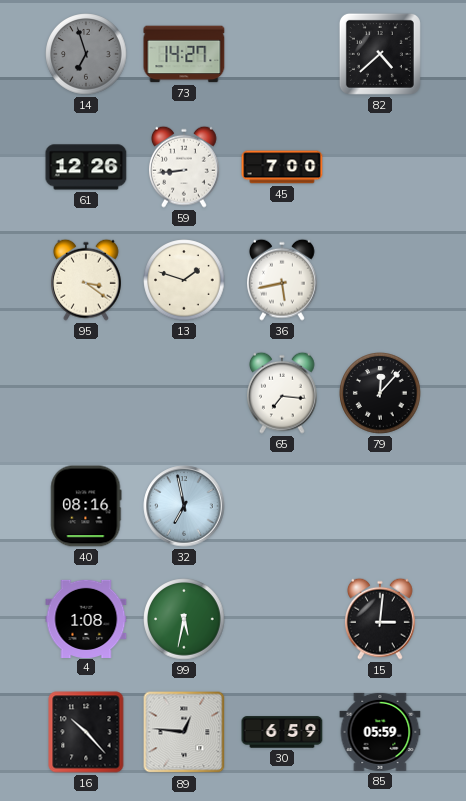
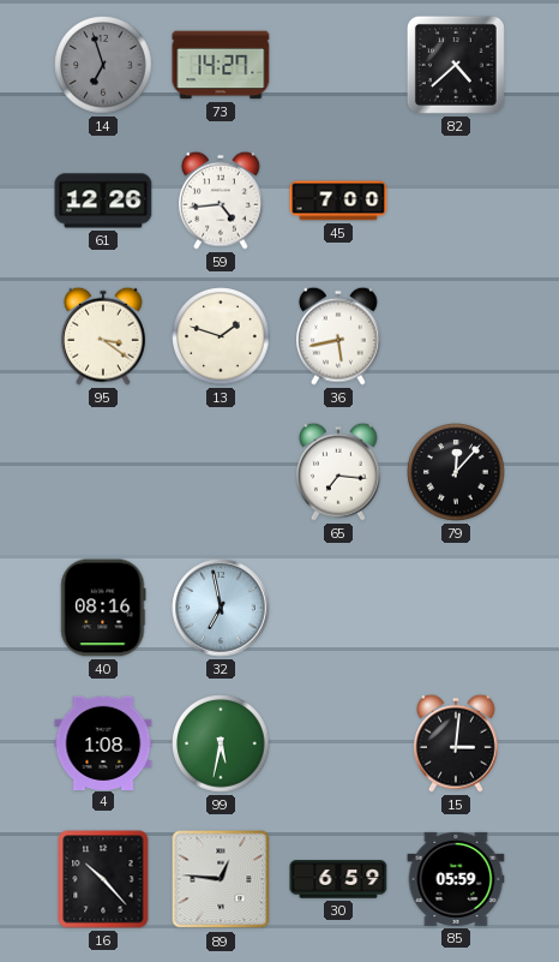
59: 8:44 -> 4:44
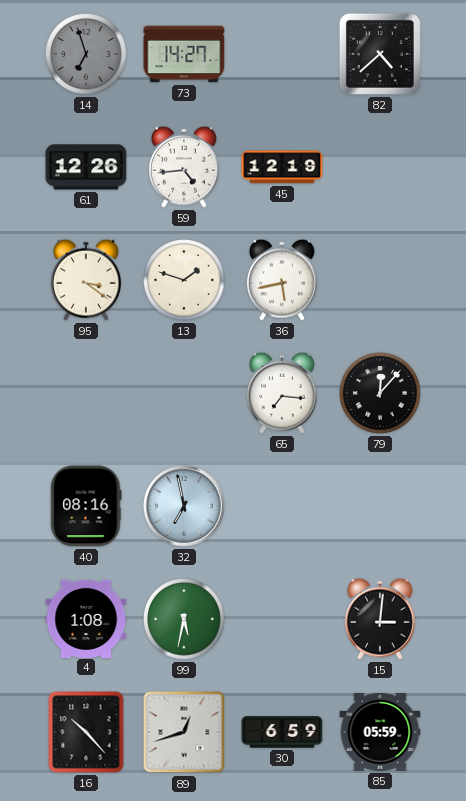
45: 7:00 -> 12:19
89: 12:46 -> 12:42
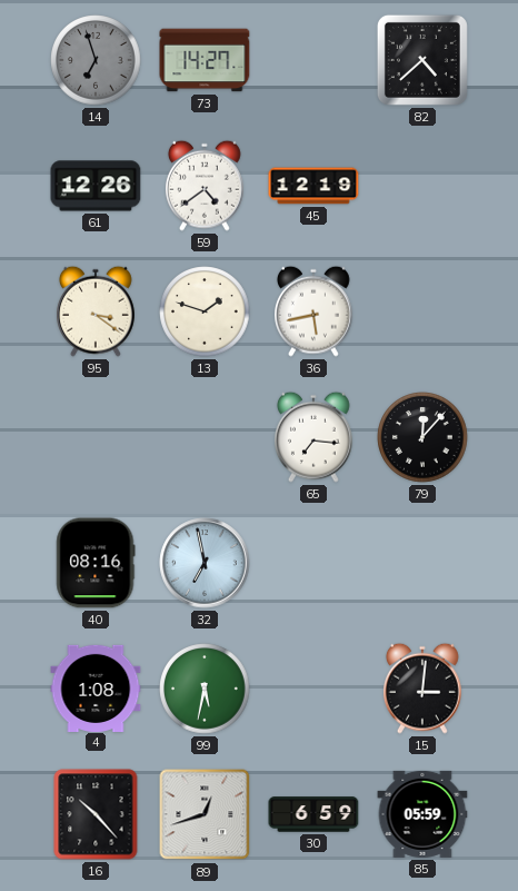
59: 4:44 -> 4:39
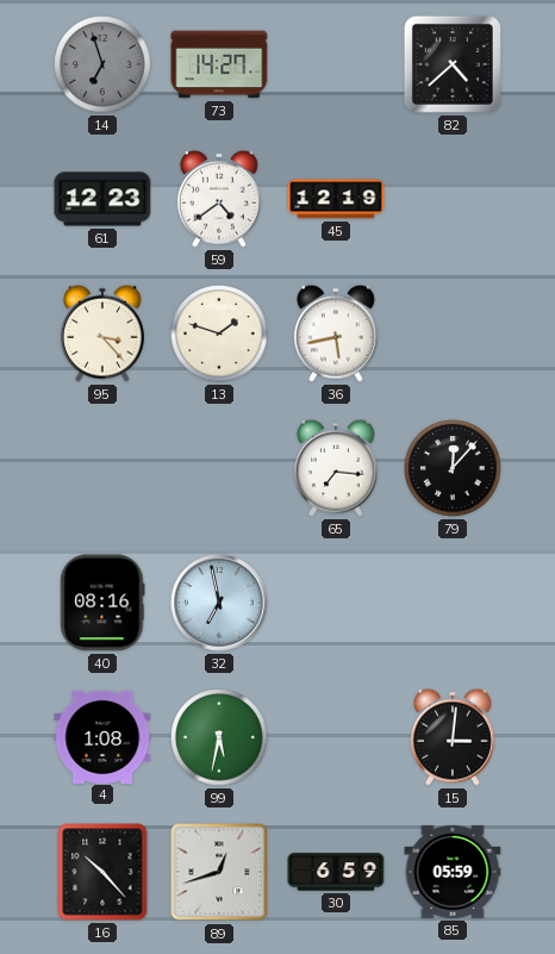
61: 12:26 -> 12:23
95: 3:21 -> 3:23
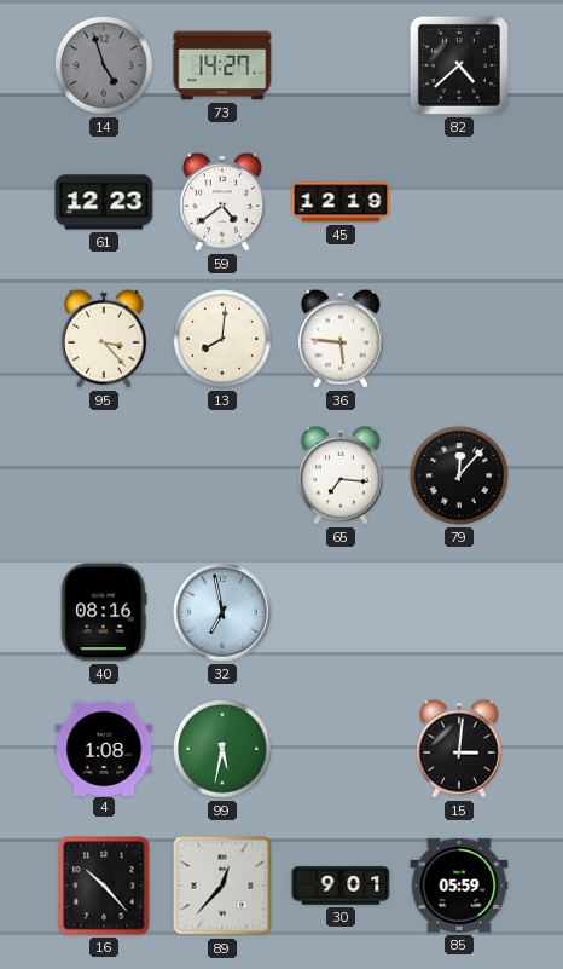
14: 6:57 -> 4:57
13: 1:48 -> 8:01
36: 5:43 -> 5:46
89: 12:42 -> 12:37
30: 6:59 -> 9:01
